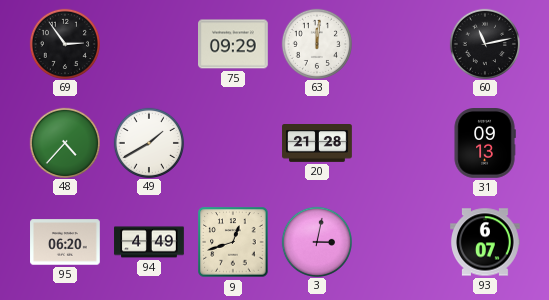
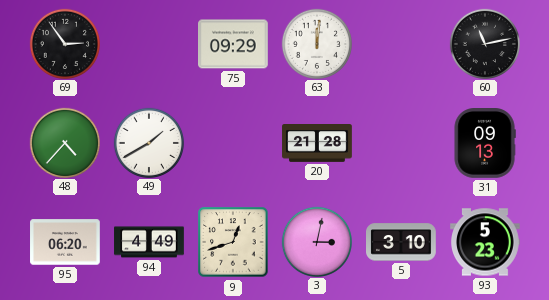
5: none -> 3:10
93: 6:07 -> 5:23
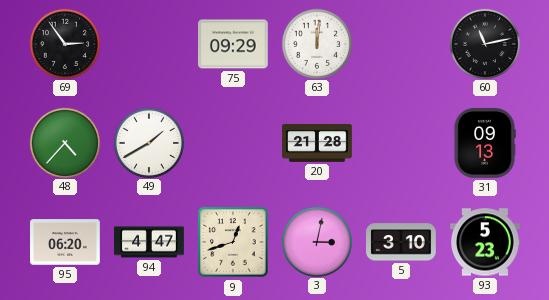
94: 4:49 -> 4:47
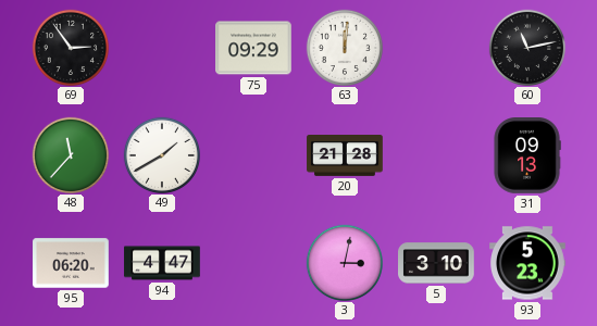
48: 4:37 -> 11:37
9: 12:42 -> none
